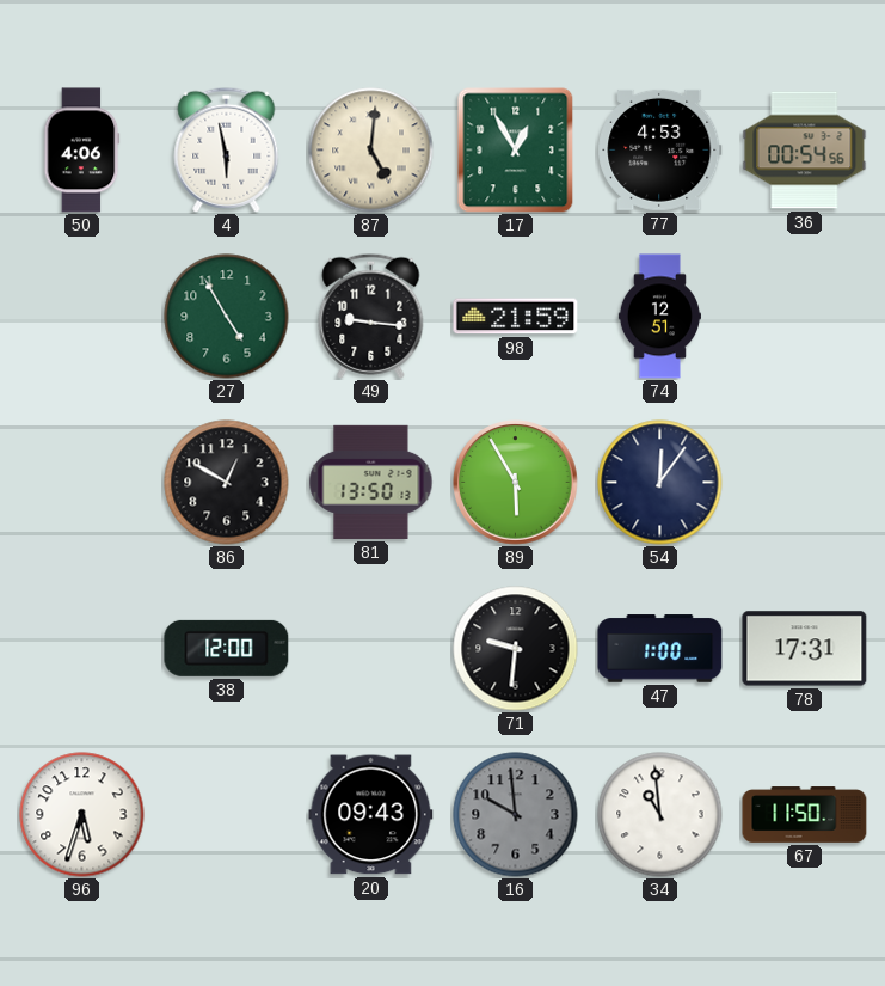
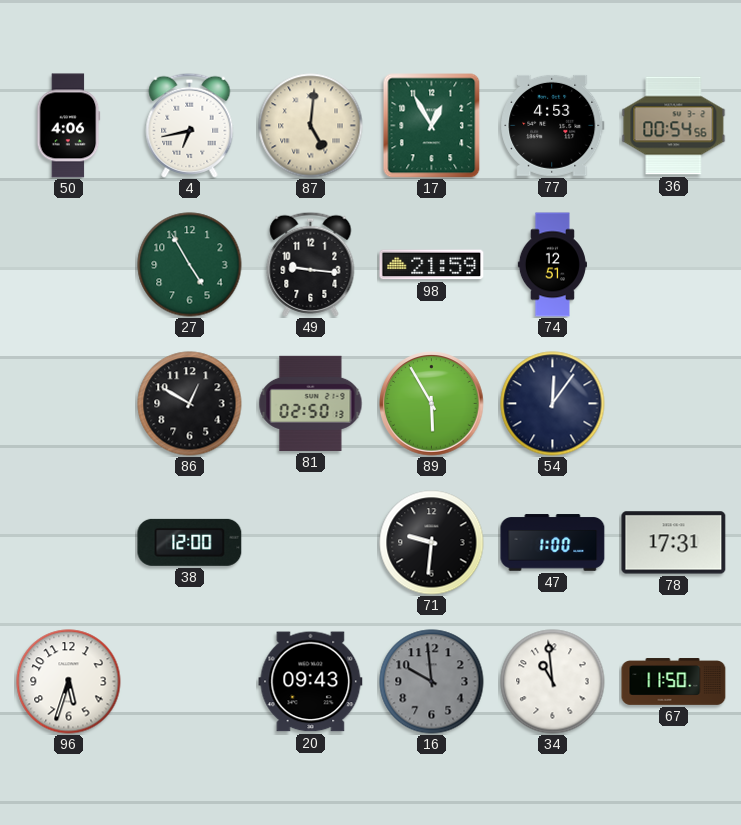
4: 5:58 -> 6:43
81: 13:50 -> 02:50
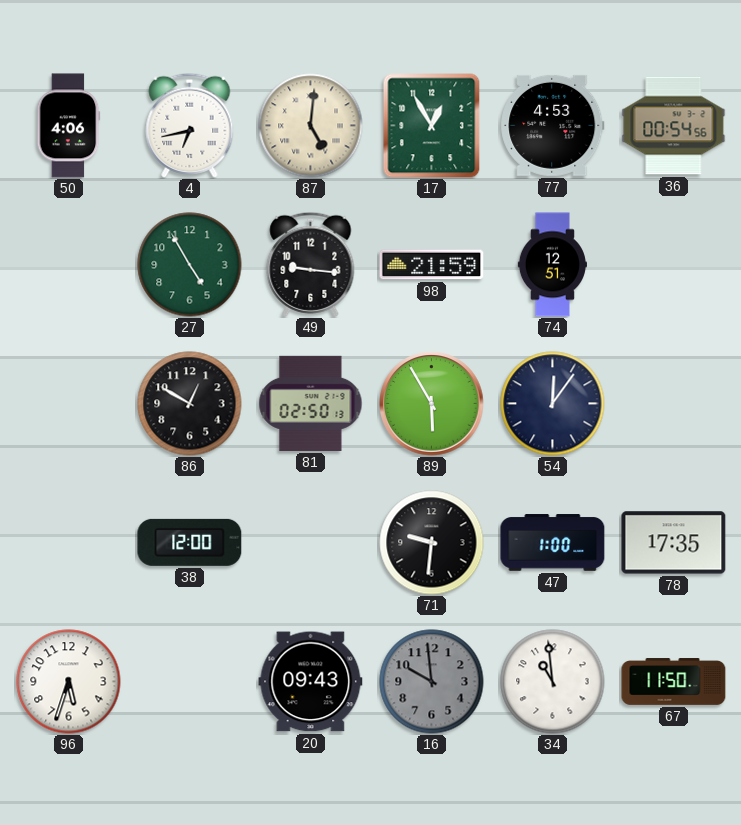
78: 17:31 -> 17:35
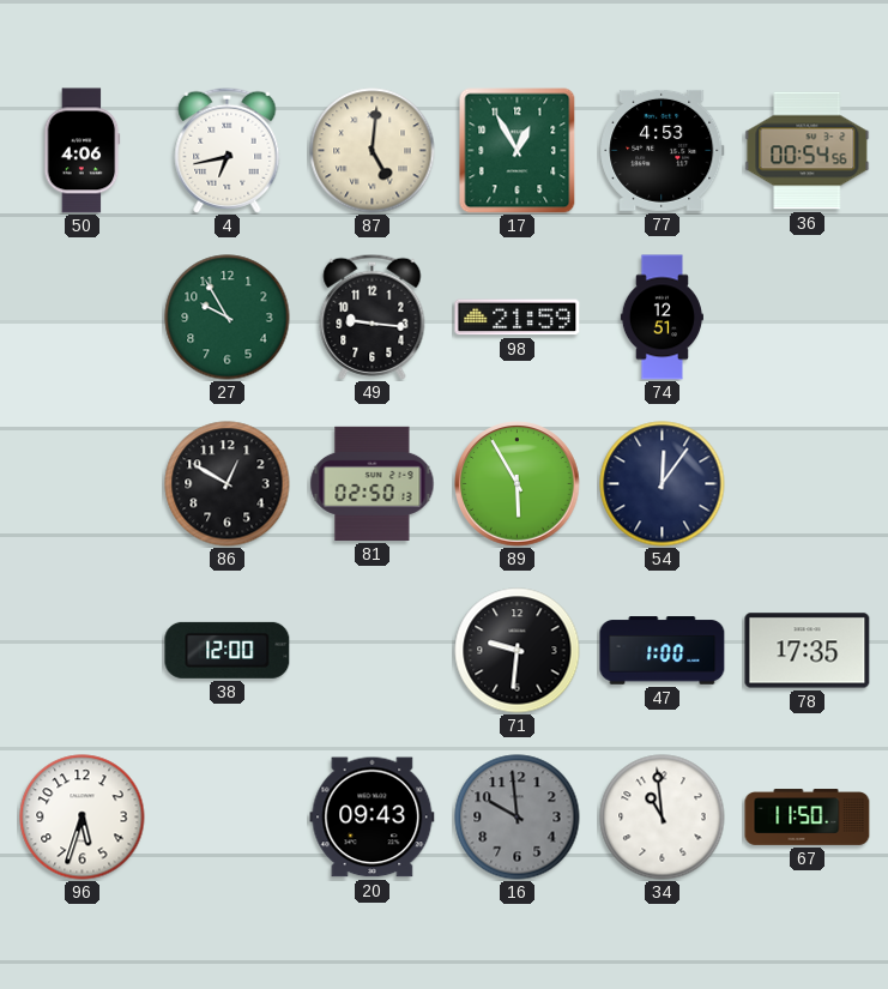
27: 4:55 -> 9:55
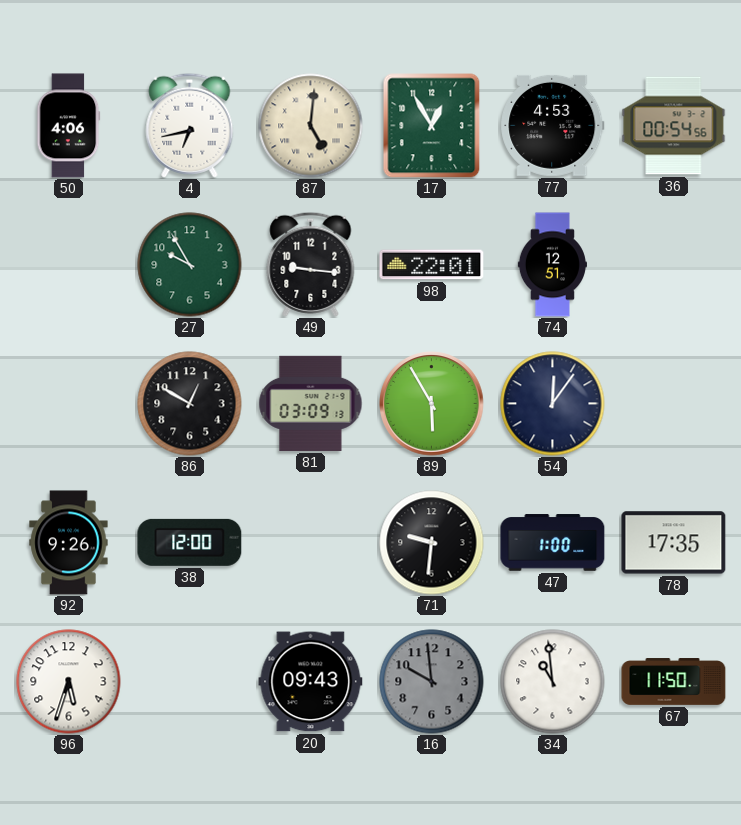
98: 21:59 -> 22:01
81: 02:50 -> 03:09
92: none -> 9:26
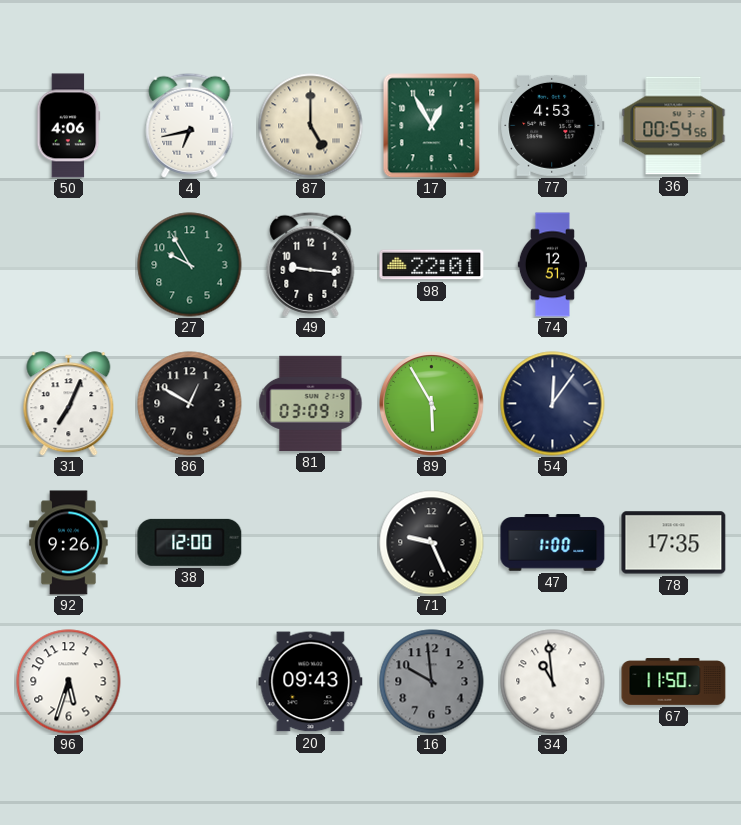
87: 5:01 -> 5:00
31: none -> 7:04
71: 9:31 -> 9:26
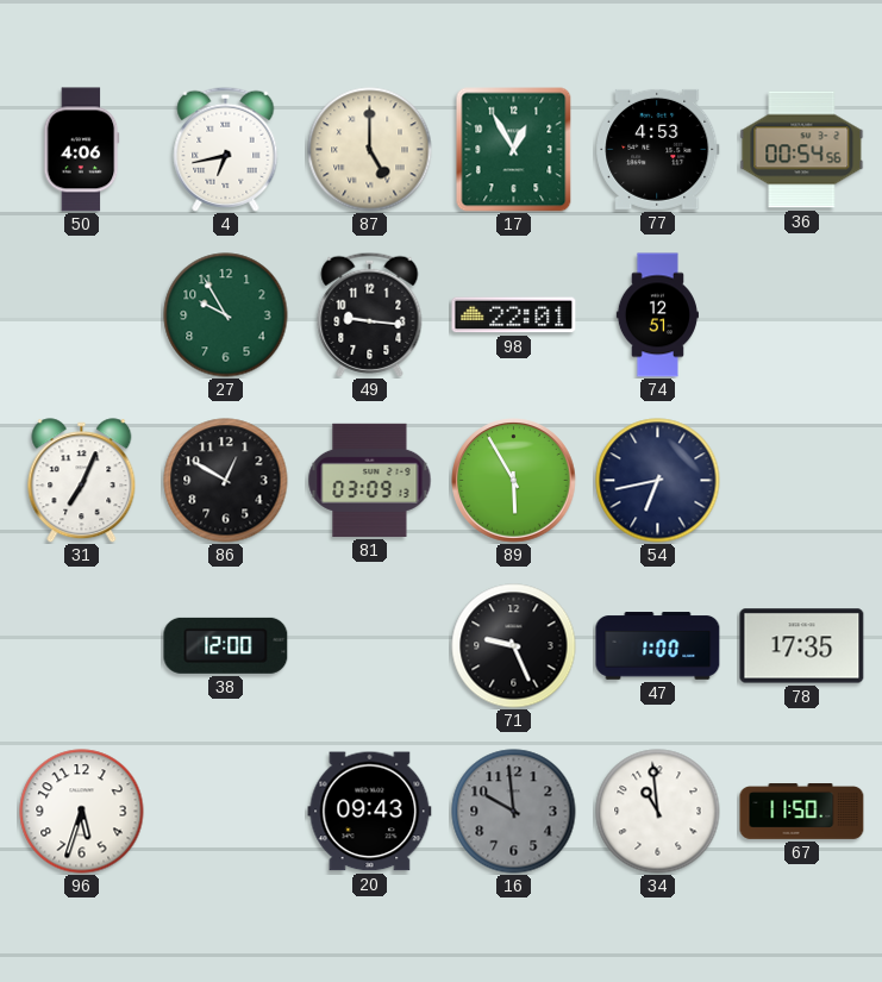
54: 12:06 -> 6:43
92: 9:26 -> none
